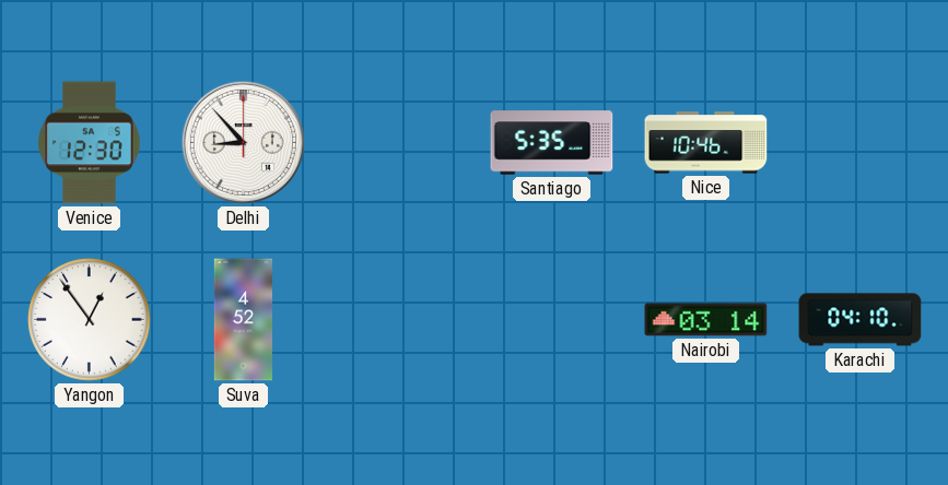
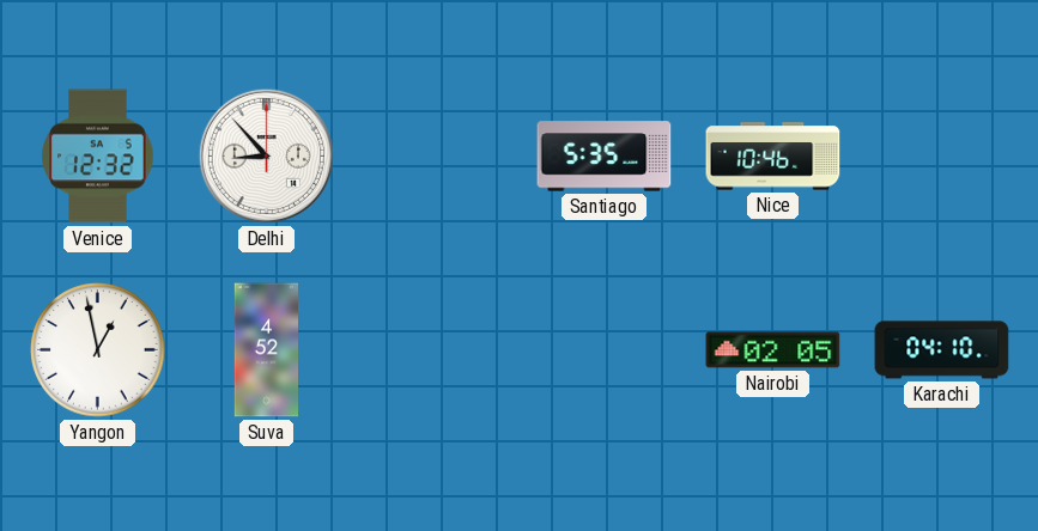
Venice: 12:30 -> 12:32
Yangon: 12:54 -> 12:58
Nairobi: 03:14 -> 02:05
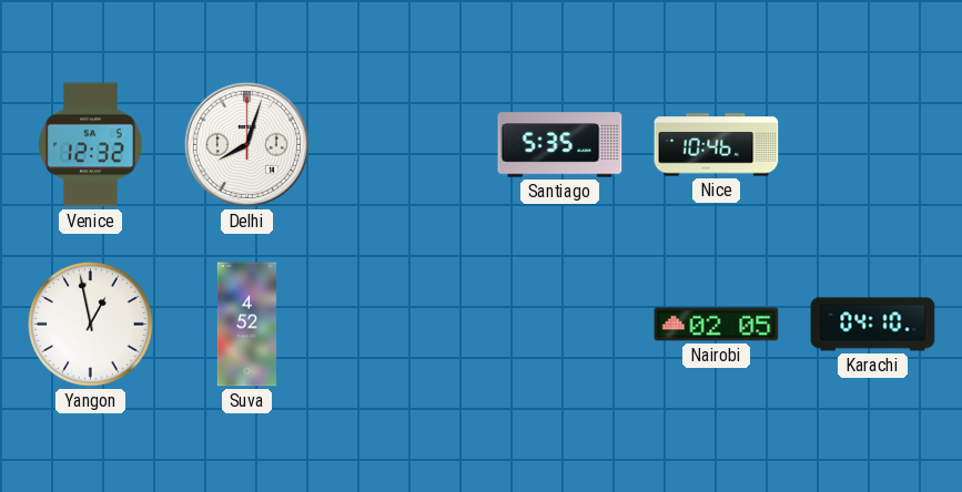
Delhi: 8:53 -> 8:03
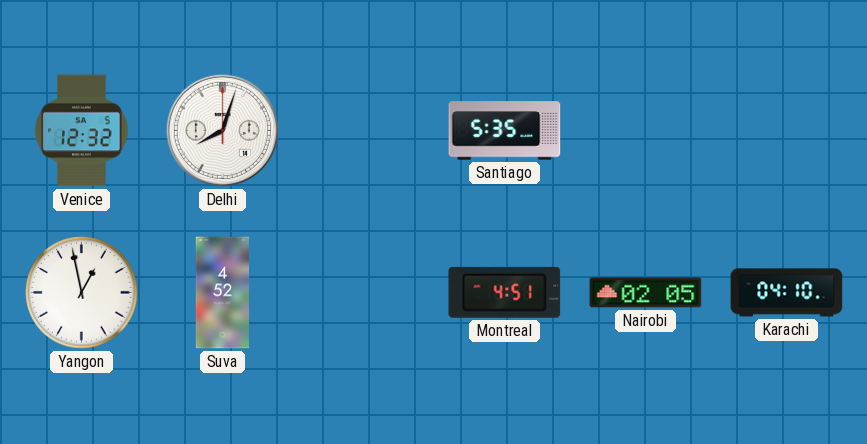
Nice: 10:46 -> none
Montreal: none -> 4:51
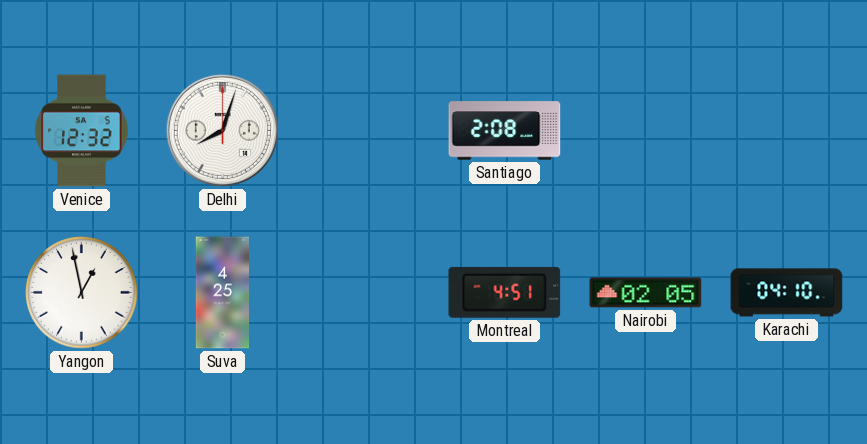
Santiago: 5:35 -> 2:08
Suva: 4:52 -> 4:25
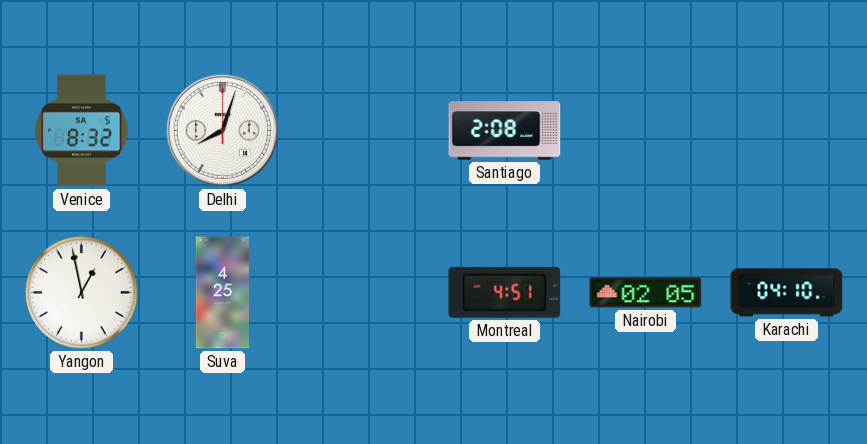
Venice: 12:32 -> 8:32
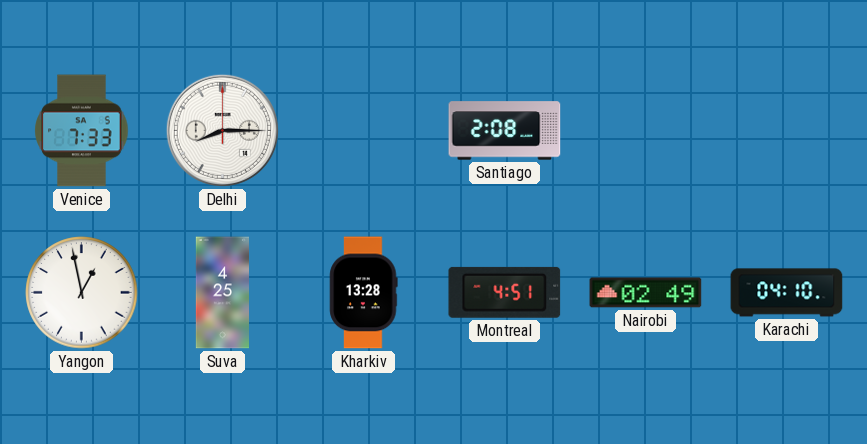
Venice: 8:32 -> 7:33
Delhi: 8:03 -> 8:15
Kharkiv: none -> 13:28
Nairobi: 02:05 -> 02:49
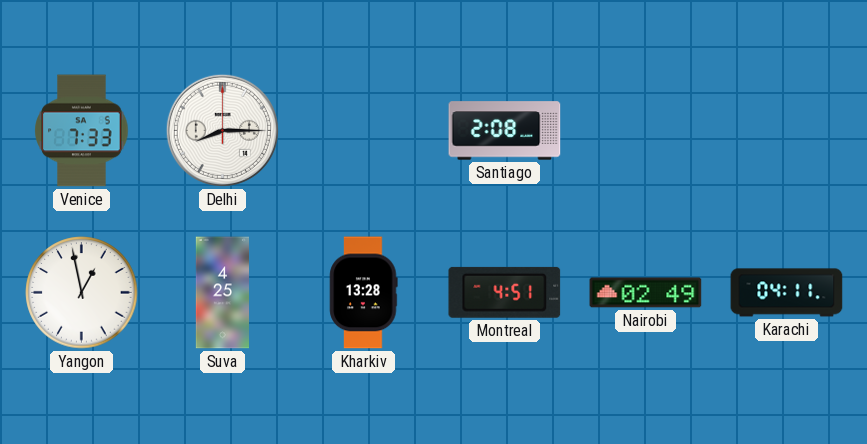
Karachi: 04:10 -> 04:11
